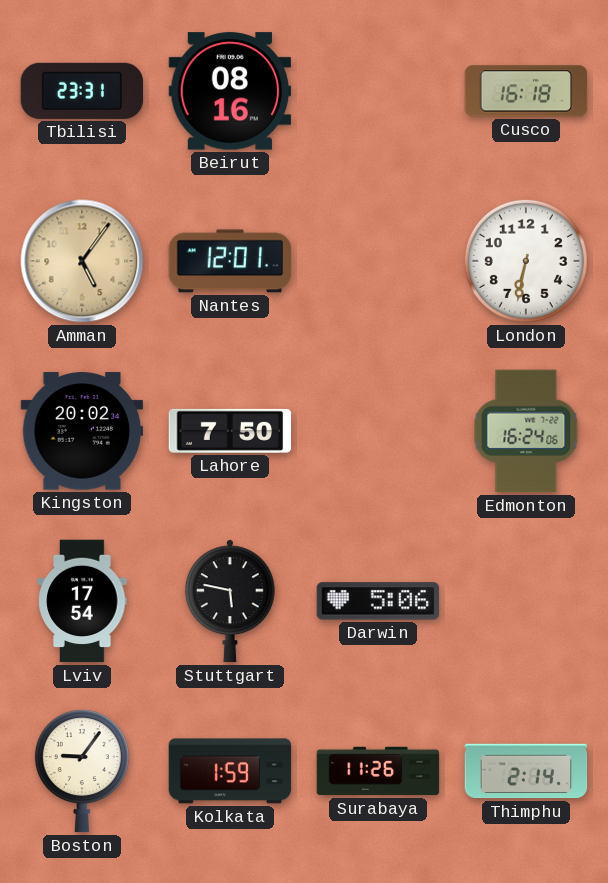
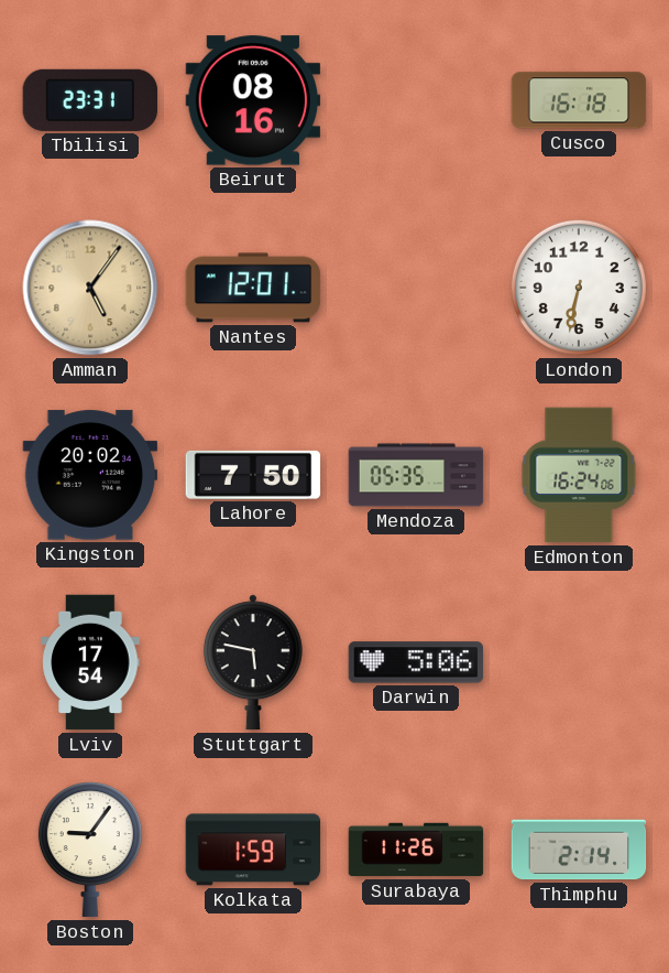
Mendoza: none -> 05:35
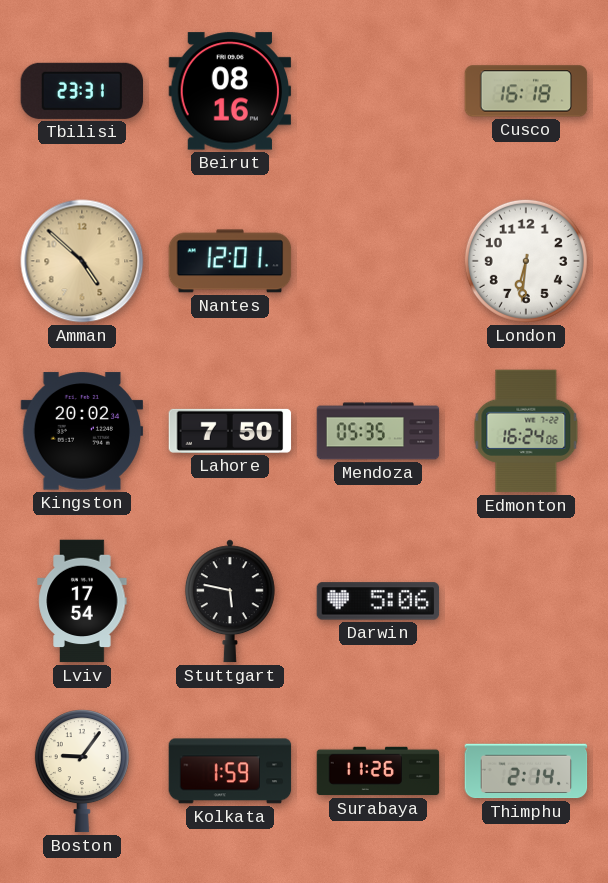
Amman: 5:06 -> 4:52
London: 6:32 -> 6:31
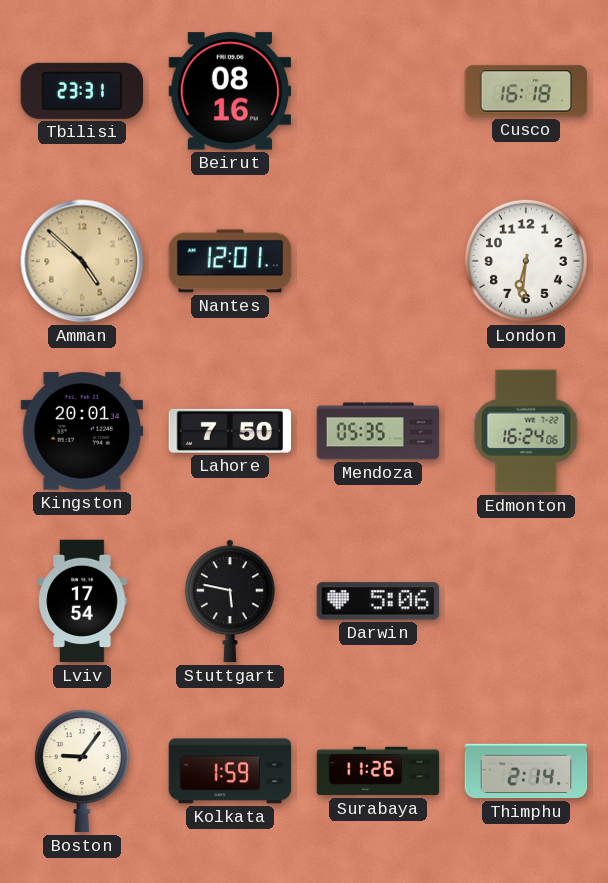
Kingston: 20:02 -> 20:01
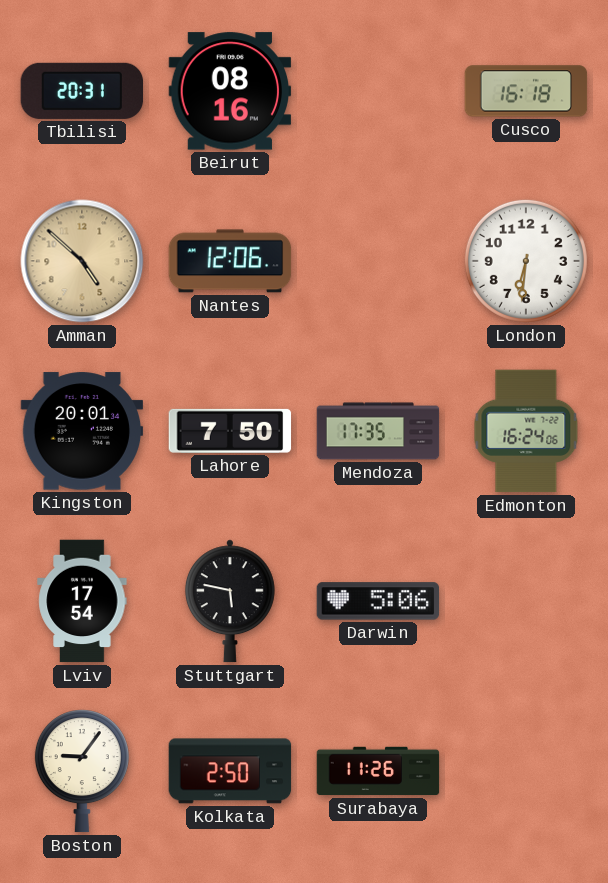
Tbilisi: 23:31 -> 20:31
Nantes: 12:01 -> 12:06
Mendoza: 05:35 -> 17:35
Kolkata: 1:59 -> 2:50
Thimphu: 2:14 -> none
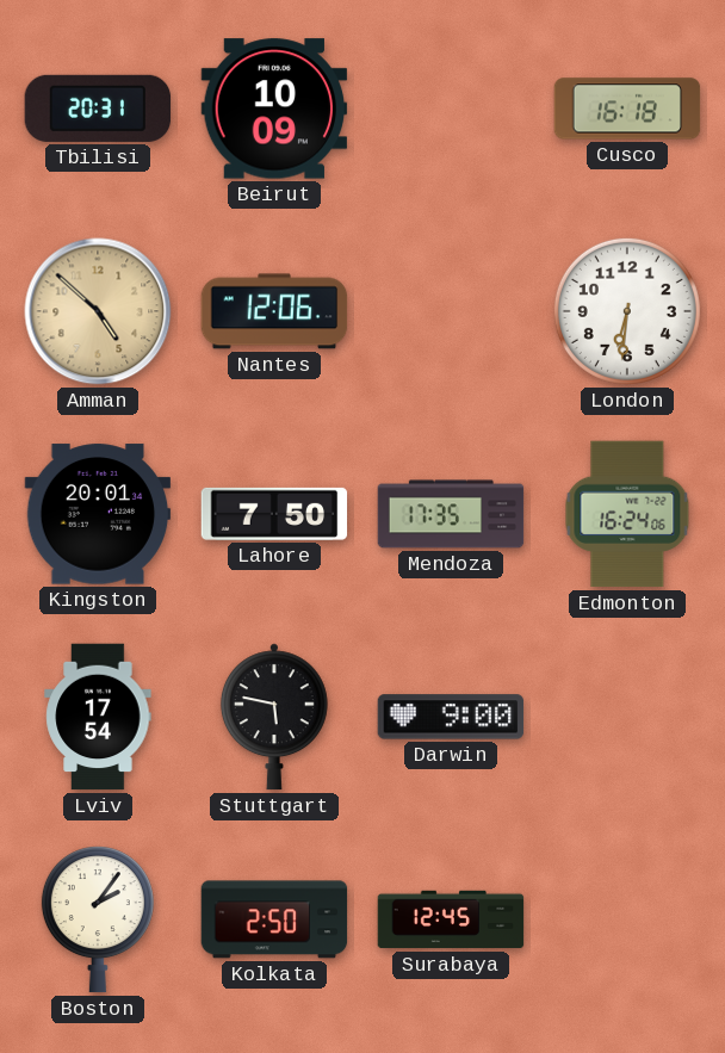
Beirut: 08:16 -> 10:09
Darwin: 5:06 -> 9:00
Boston: 9:06 -> 2:06
Surabaya: 11:26 -> 12:45
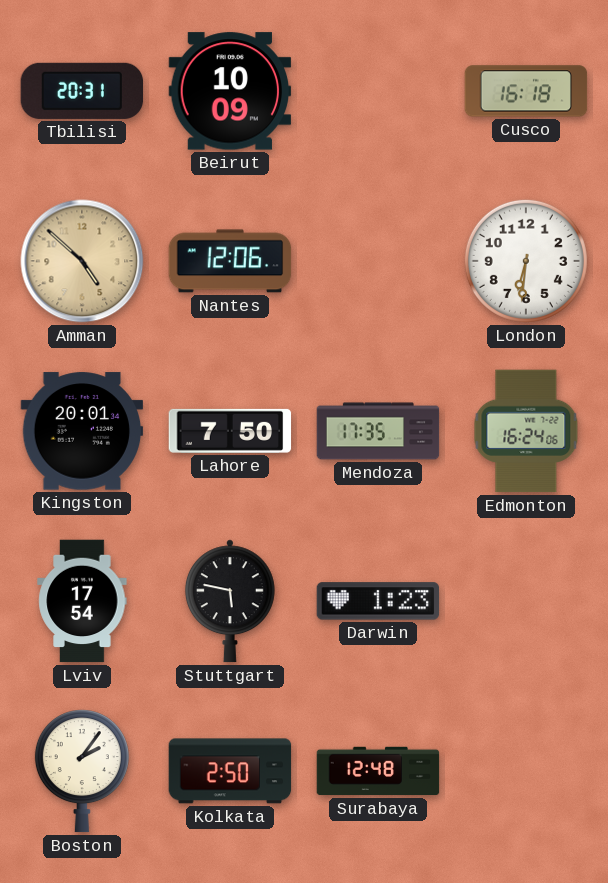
Darwin: 9:00 -> 1:23
Surabaya: 12:45 -> 12:48
